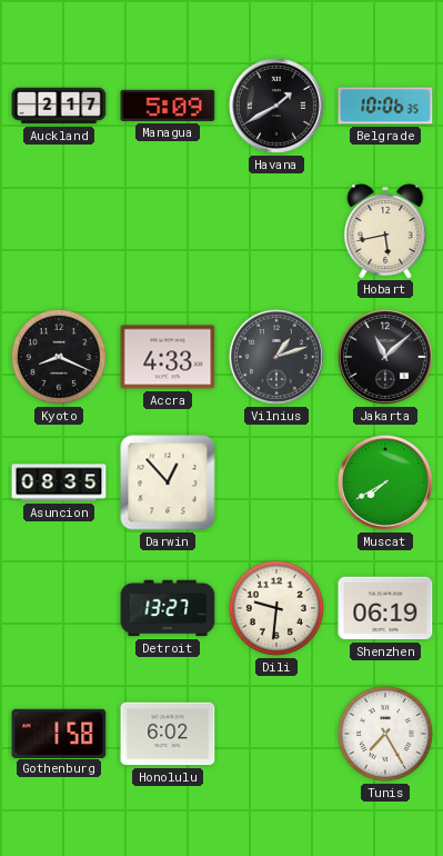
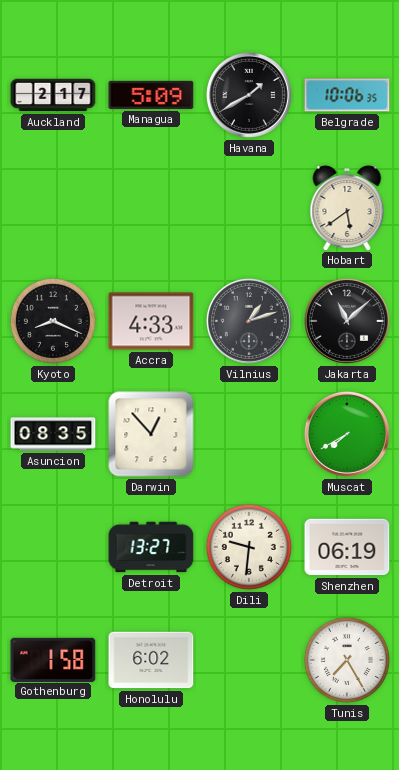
Hobart: 5:43 -> 5:39
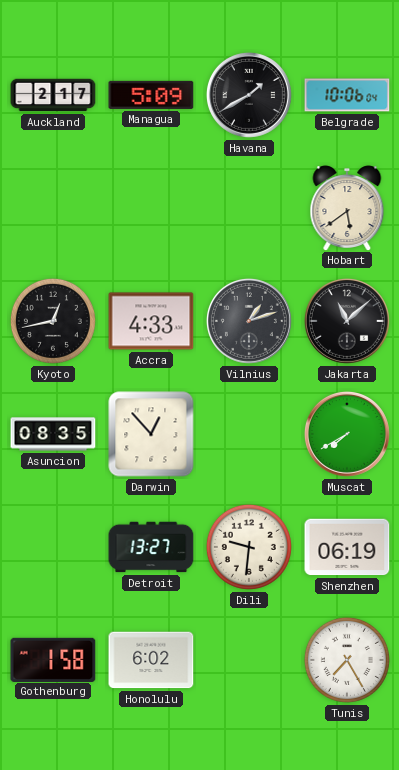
Belgrade: 10:06:35 -> 10:06:04
Kyoto: 8:19 -> 12:43
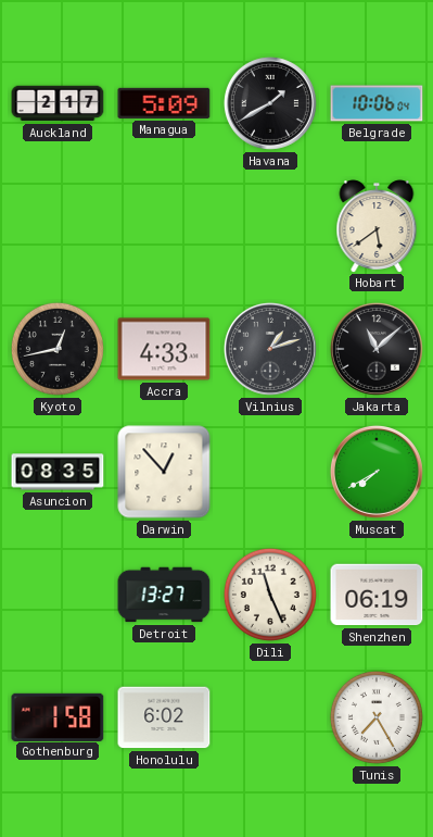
Dili: 9:31 -> 11:26
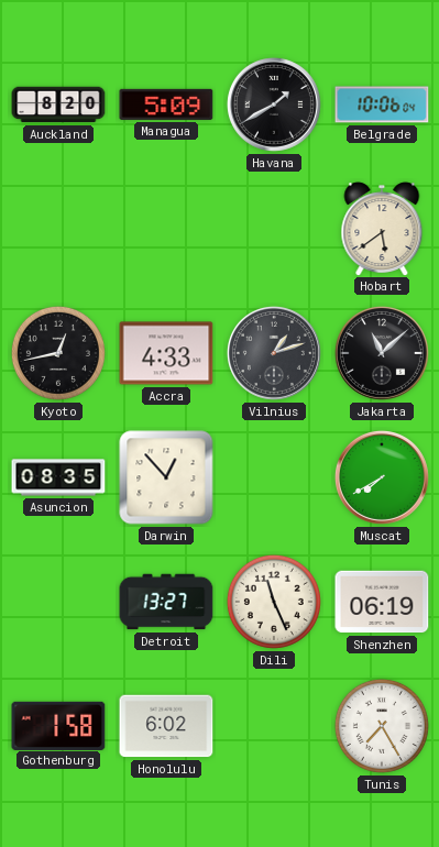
Auckland: 2:17 -> 8:20
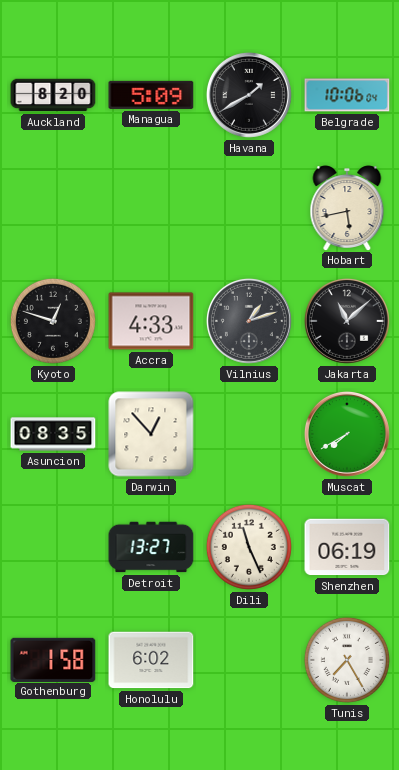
Hobart: 5:39 -> 5:43
Kyoto: 12:43 -> 12:48
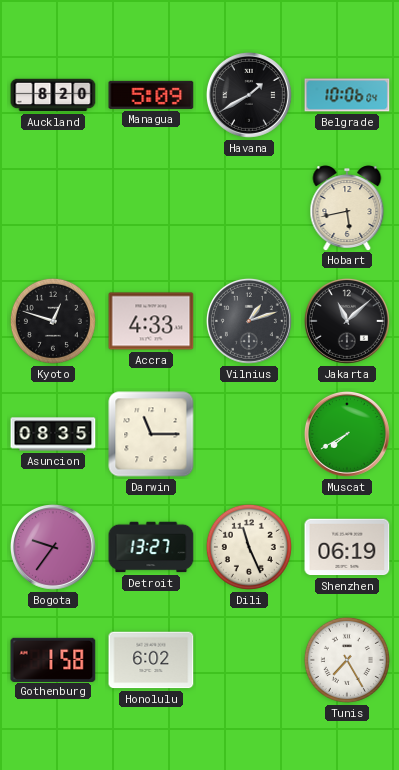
Darwin: 12:53 -> 11:15
Bogota: none -> 9:36
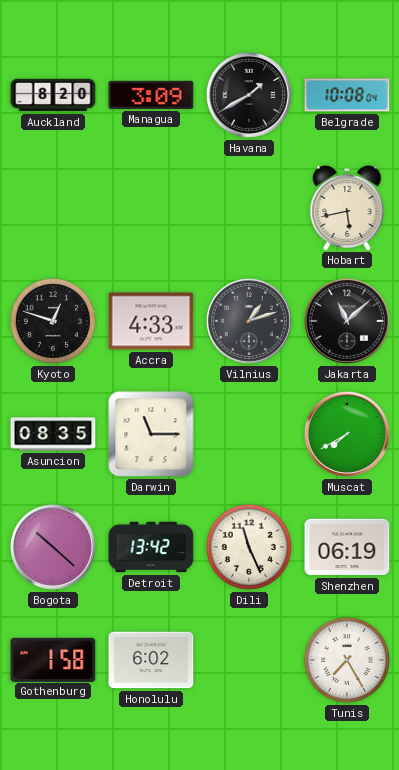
Managua: 5:09 -> 3:09
Belgrade: 10:06 -> 10:08
Bogota: 9:36 -> 10:22
Detroit: 13:27 -> 13:42
